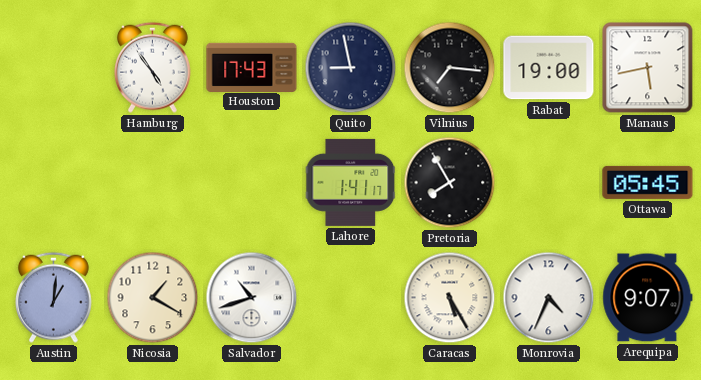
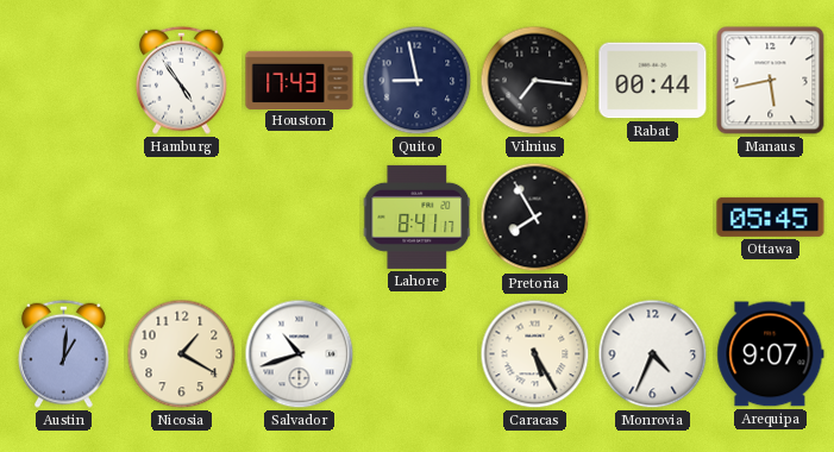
Rabat: 19:00 -> 00:44
Lahore: 1:41 -> 8:41
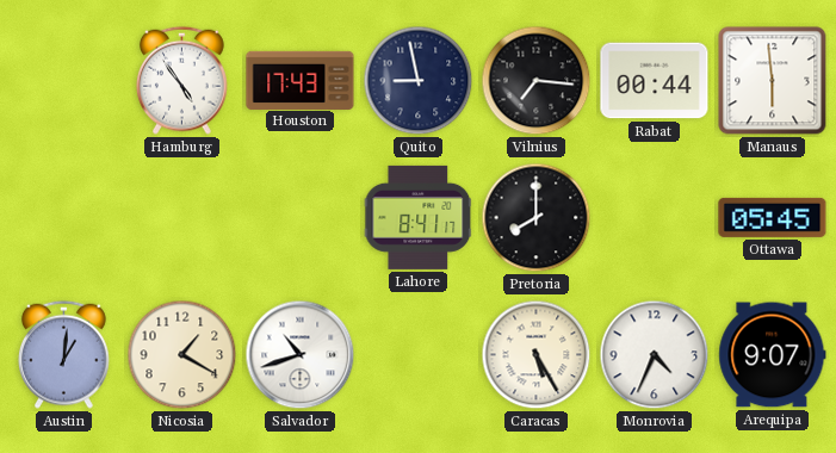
Manaus: 5:43 -> 5:59
Pretoria: 7:55 -> 8:00
